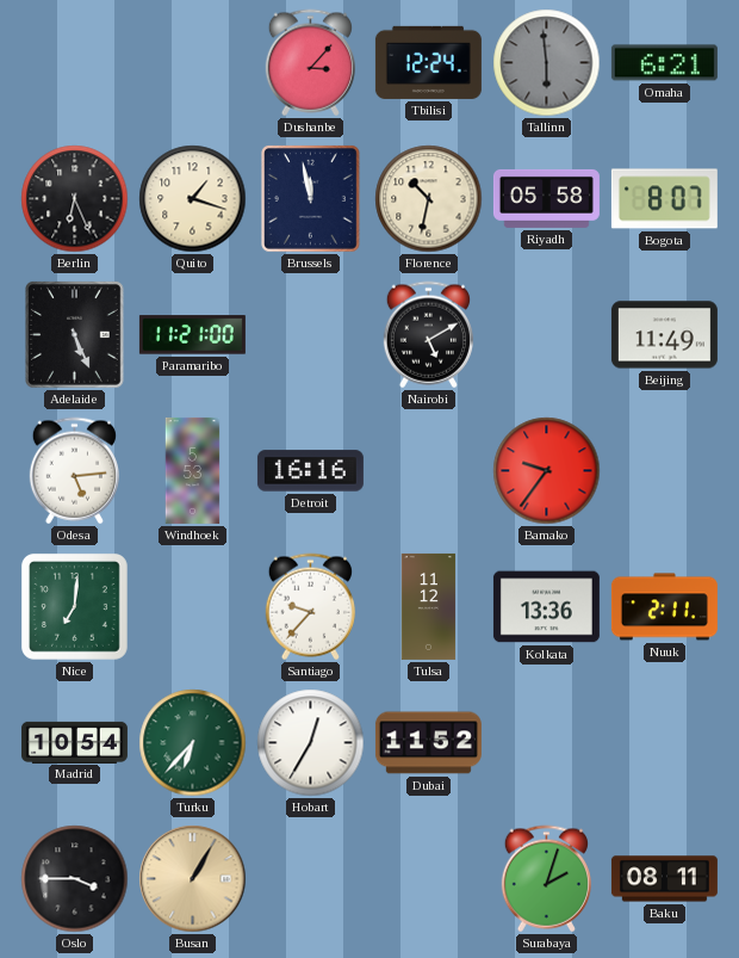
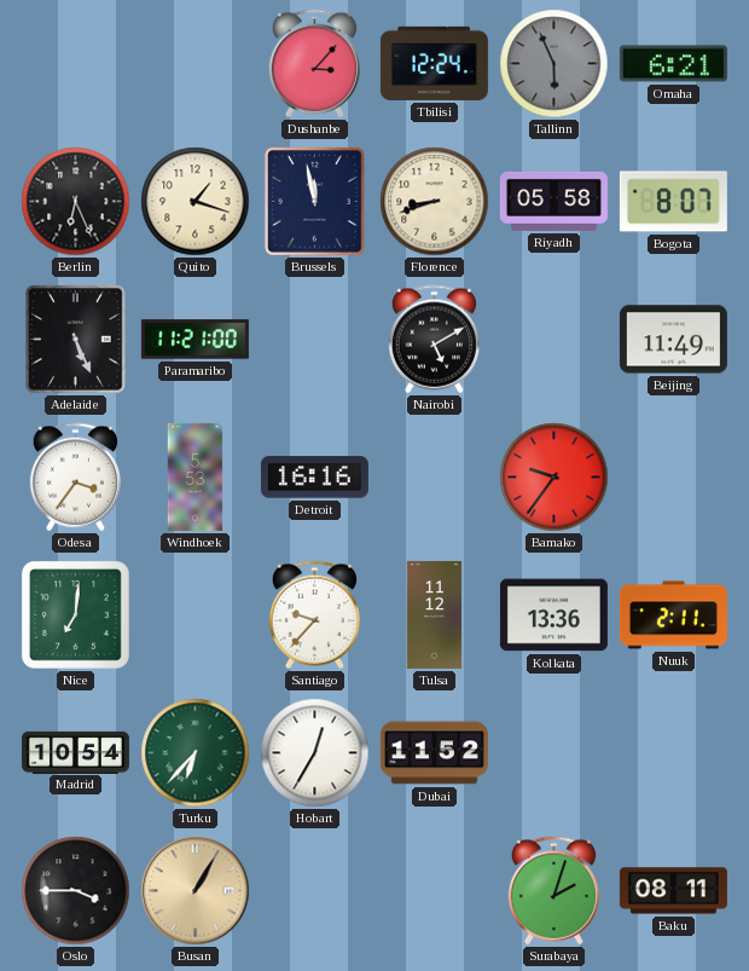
Tallinn: 5:59 -> 5:56
Florence: 10:32 -> 8:42
Odesa: 5:14 -> 3:36
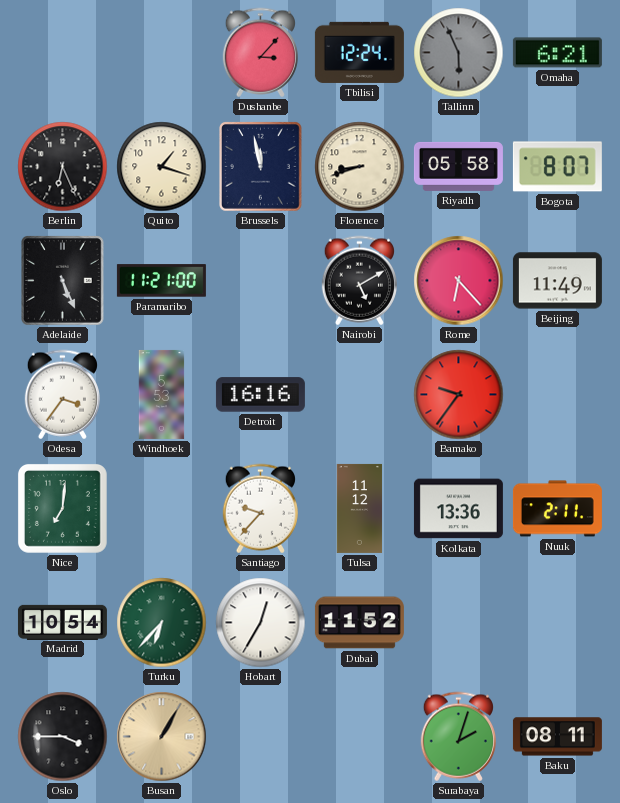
Rome: none -> 6:23
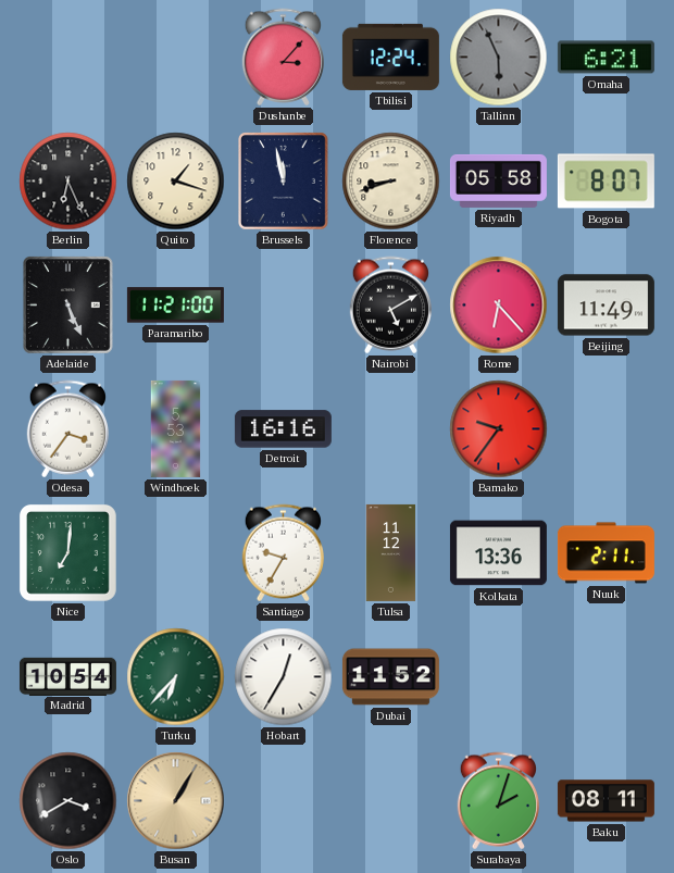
Santiago: 9:37 -> 9:35
Oslo: 3:45 -> 3:40
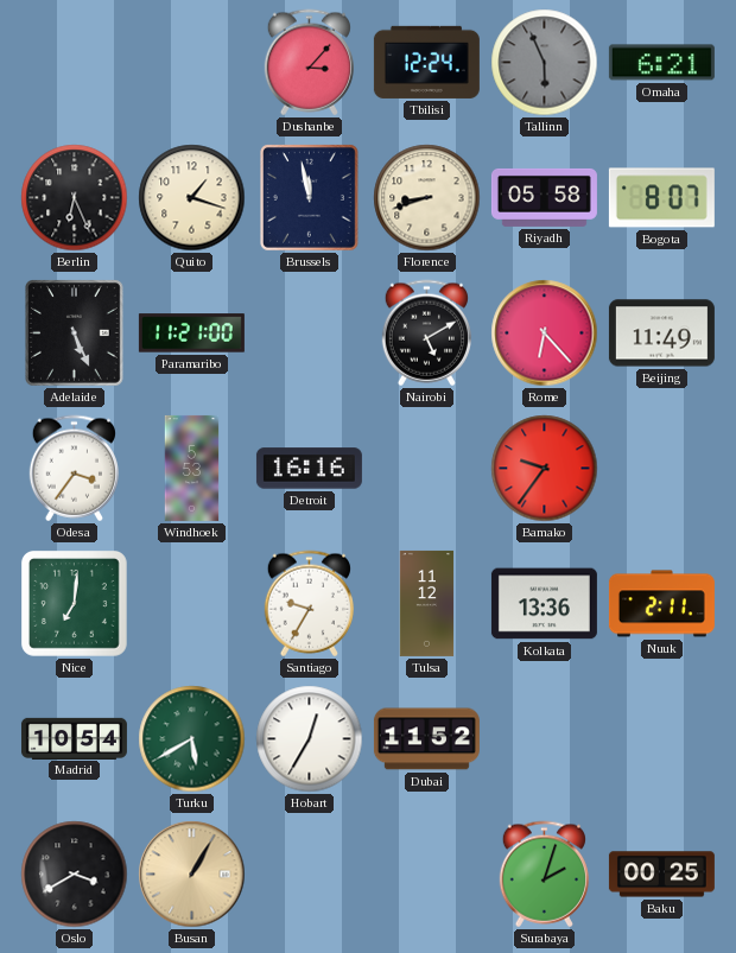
Turku: 6:37 -> 5:40
Baku: 08:11 -> 00:25
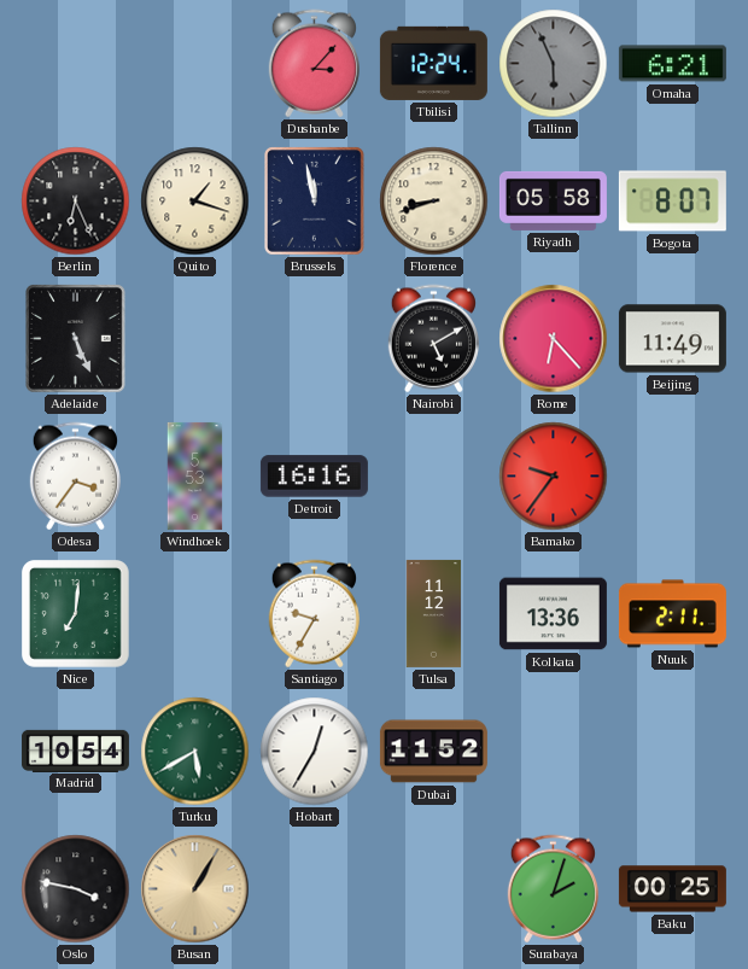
Paramaribo: 11:21 -> none
Oslo: 3:40 -> 3:47
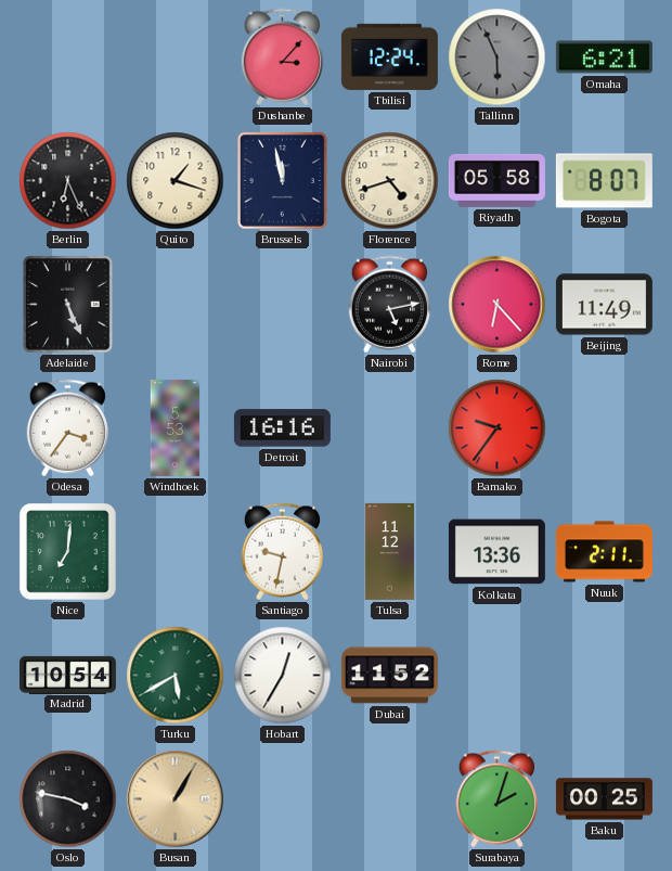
Florence: 8:42 -> 4:42
Nairobi: 5:10 -> 5:13
Santiago: 9:35 -> 9:32
